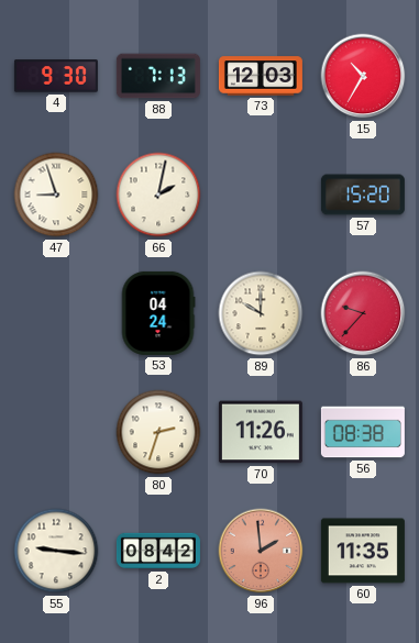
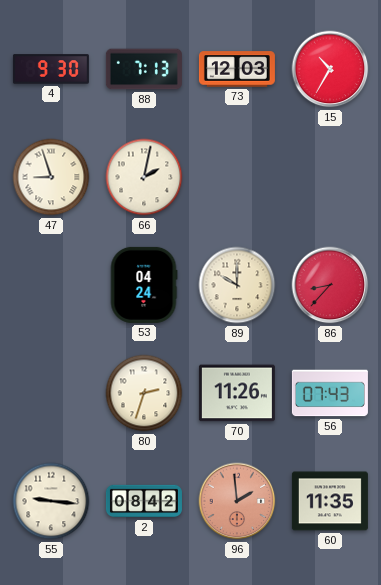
57: 15:20 -> none
86: 9:37 -> 8:37
56: 08:38 -> 07:43
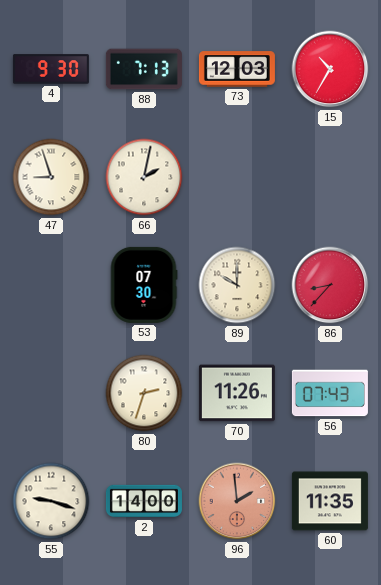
53: 04:24 -> 07:30
55: 9:16 -> 9:18
2: 08:42 -> 14:00
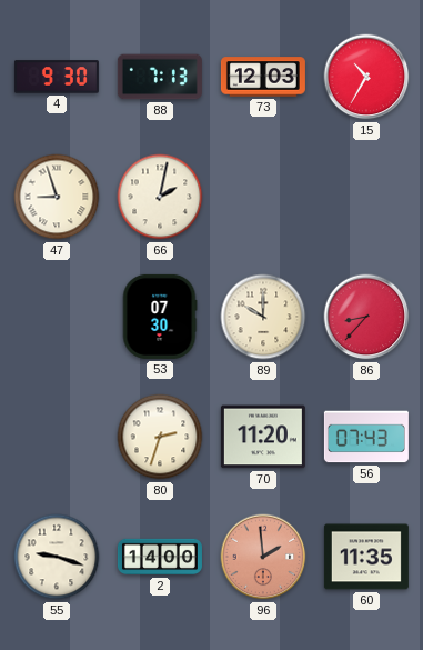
70: 11:26 -> 11:20
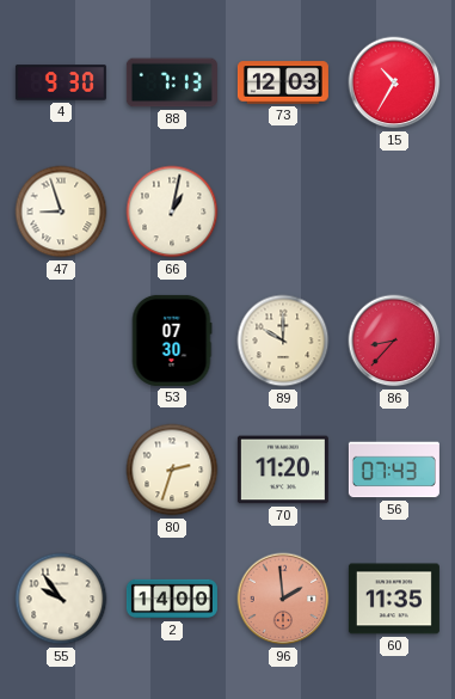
66: 2:02 -> 1:02
55: 9:18 -> 9:54
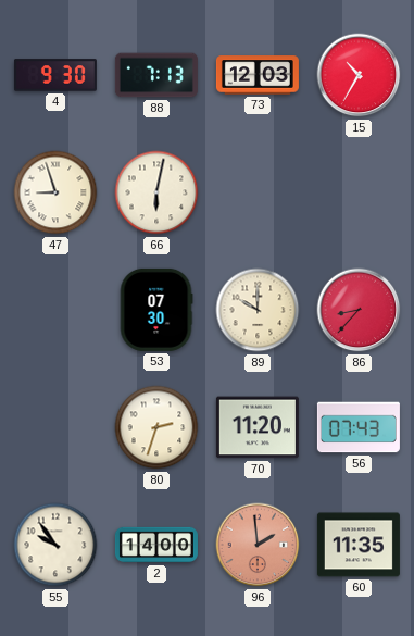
66: 1:02 -> 6:02
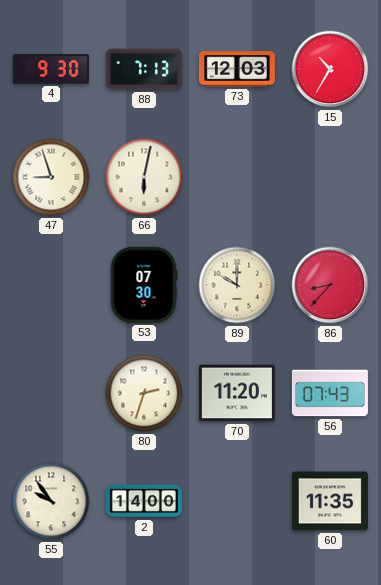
96: 1:59 -> none
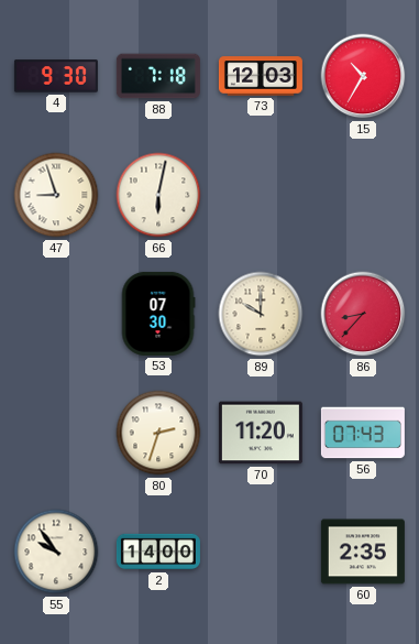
88: 7:13 -> 7:18
60: 11:35 -> 2:35
